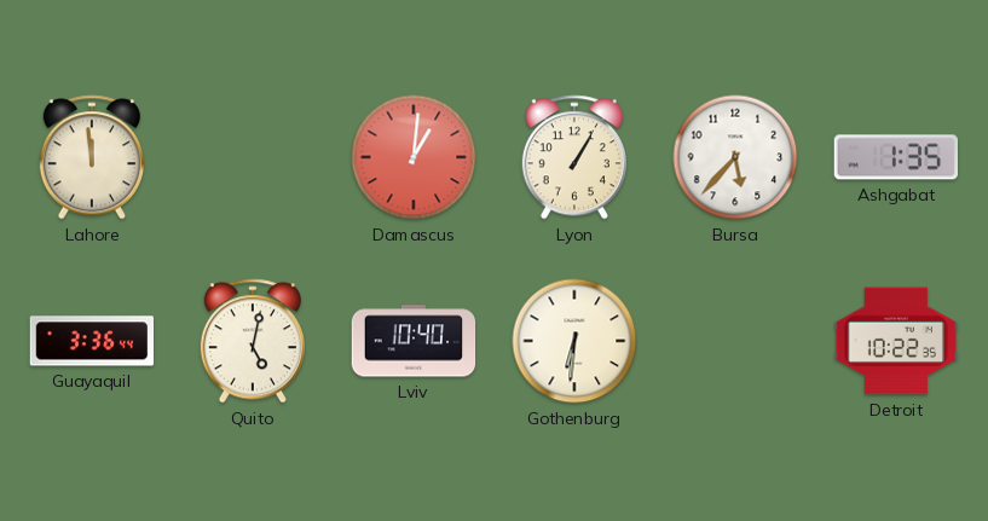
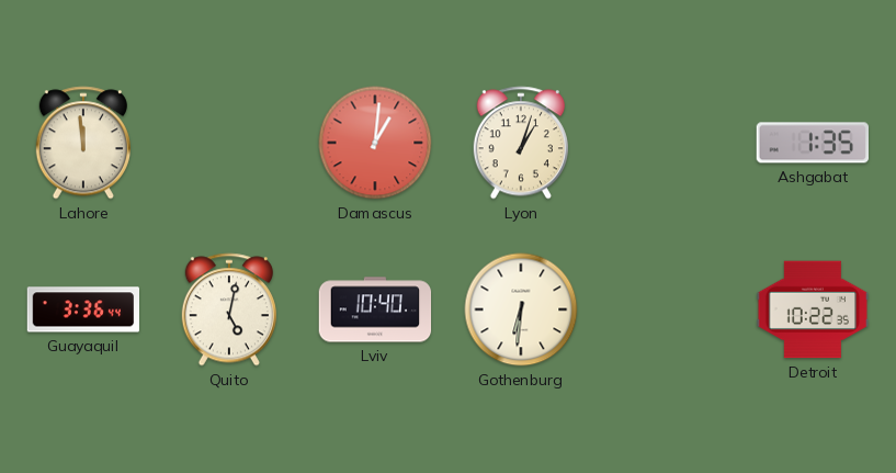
Lyon: 1:05 -> 1:03
Bursa: 5:37 -> none
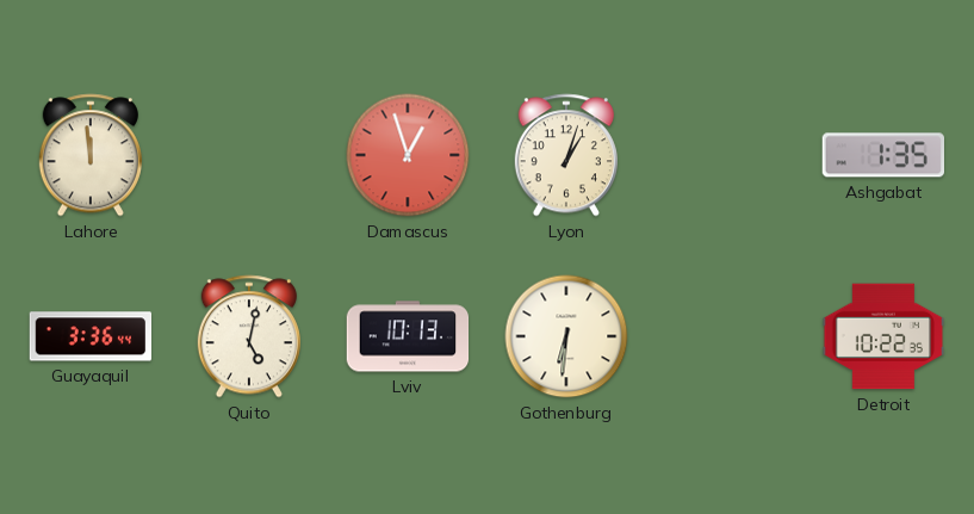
Damascus: 1:01 -> 12:57
Lviv: 10:40 -> 10:13
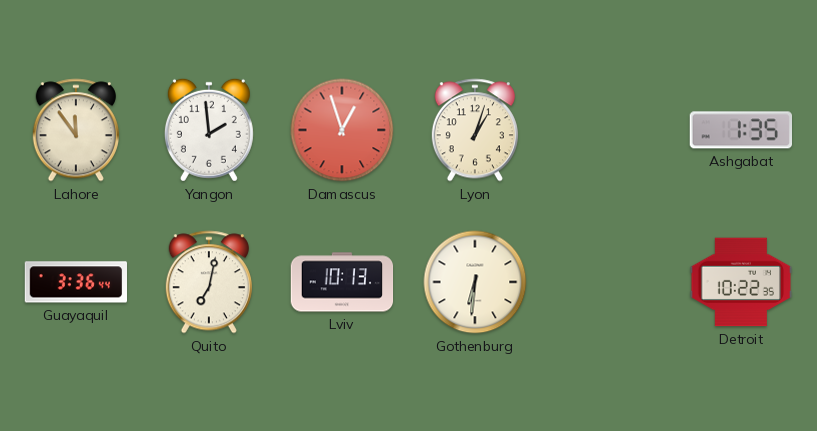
Lahore: 11:59 -> 11:54
Yangon: none -> 1:59
Quito: 5:02 -> 7:02
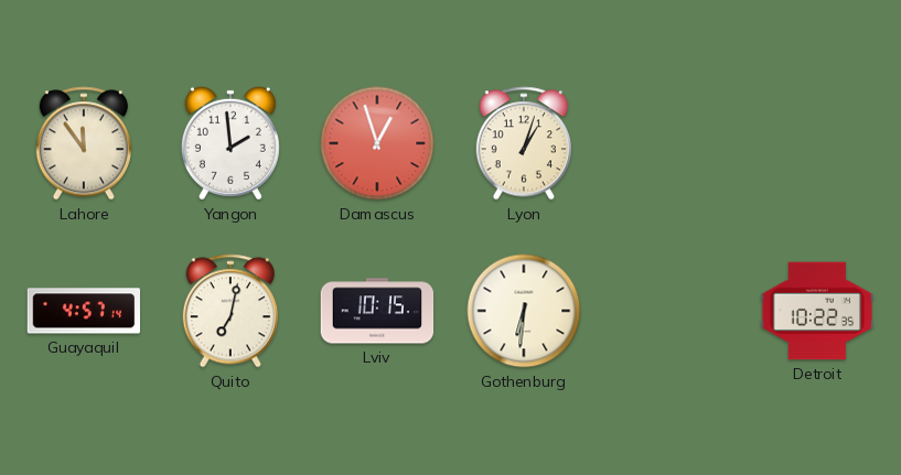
Ashgabat: 1:35 -> none
Guayaquil: 3:36 -> 4:57
Lviv: 10:13 -> 10:15
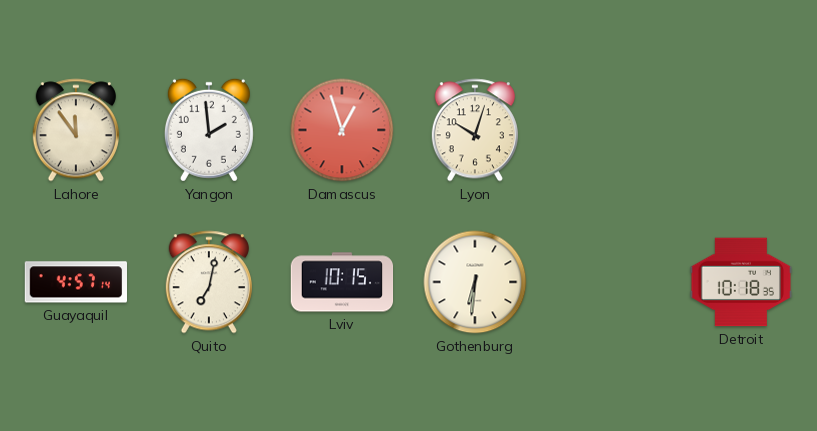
Lyon: 1:03 -> 10:03
Detroit: 10:22 -> 10:18
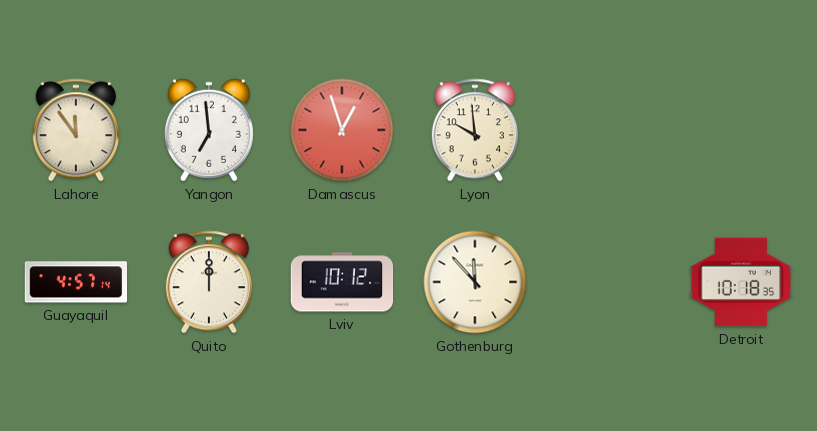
Yangon: 1:59 -> 6:59
Lyon: 10:03 -> 9:59
Quito: 7:02 -> 12:00
Lviv: 10:15 -> 10:12
Gothenburg: 6:31 -> 11:53
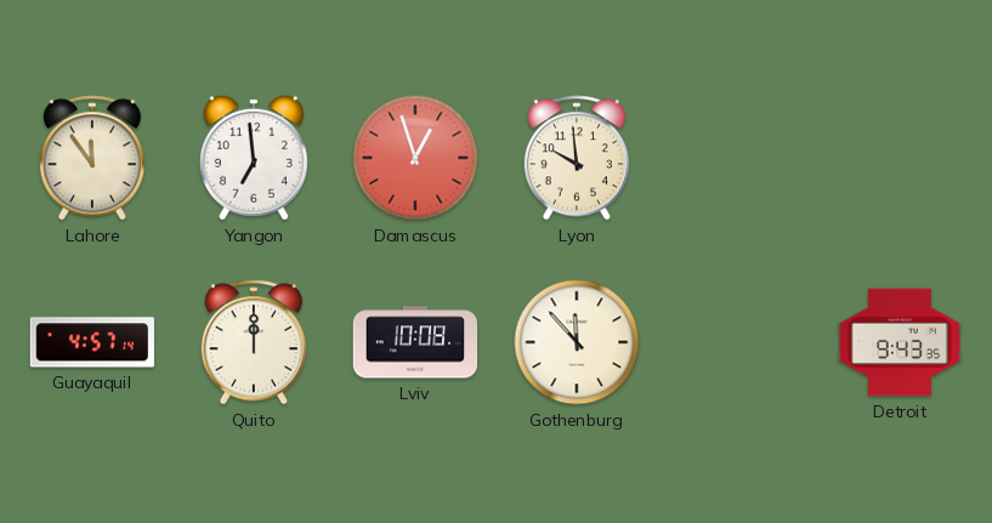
Lviv: 10:12 -> 10:08
Detroit: 10:18 -> 9:43
